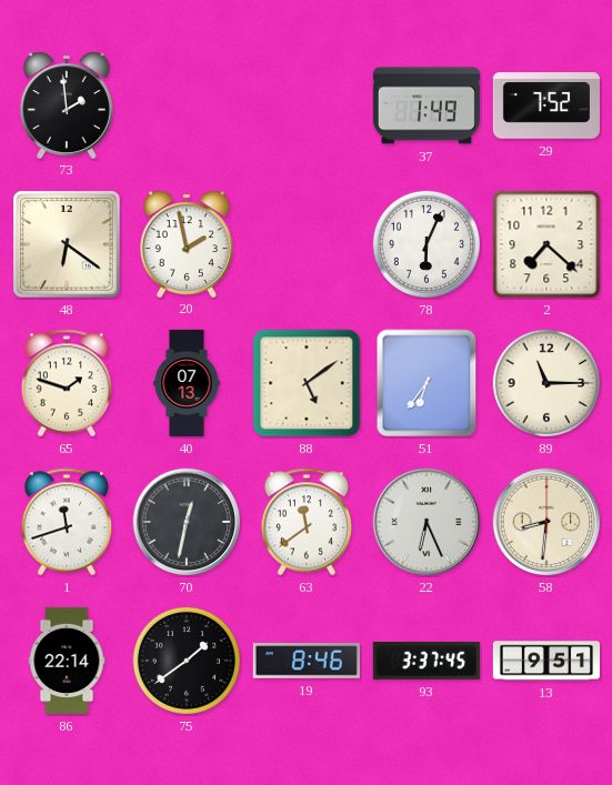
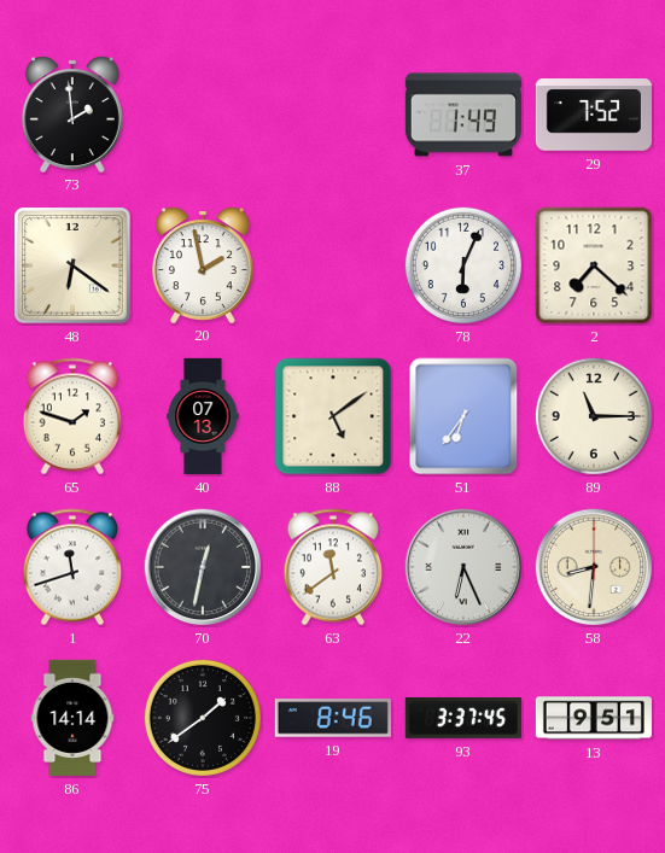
86: 22:14 -> 14:14
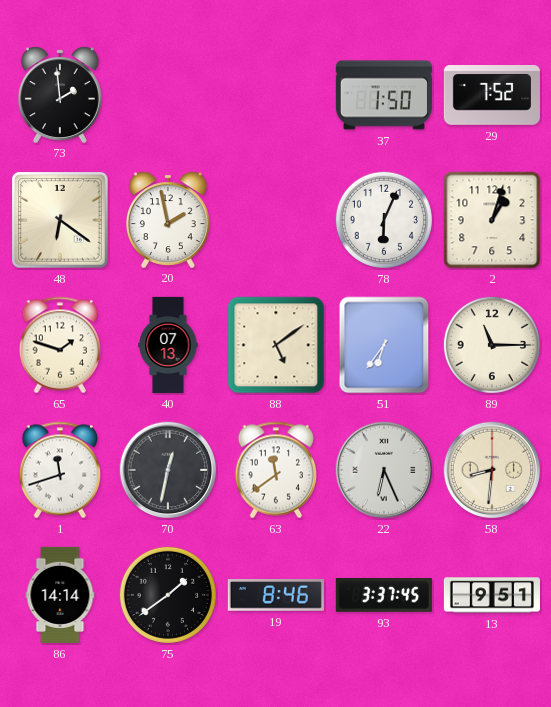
37: 1:49 -> 1:50
2: 7:22 -> 1:03
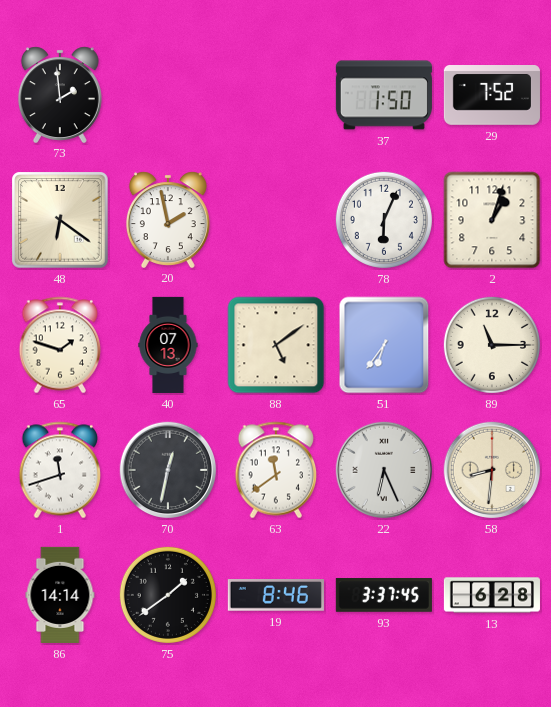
13: 9:51 -> 6:28
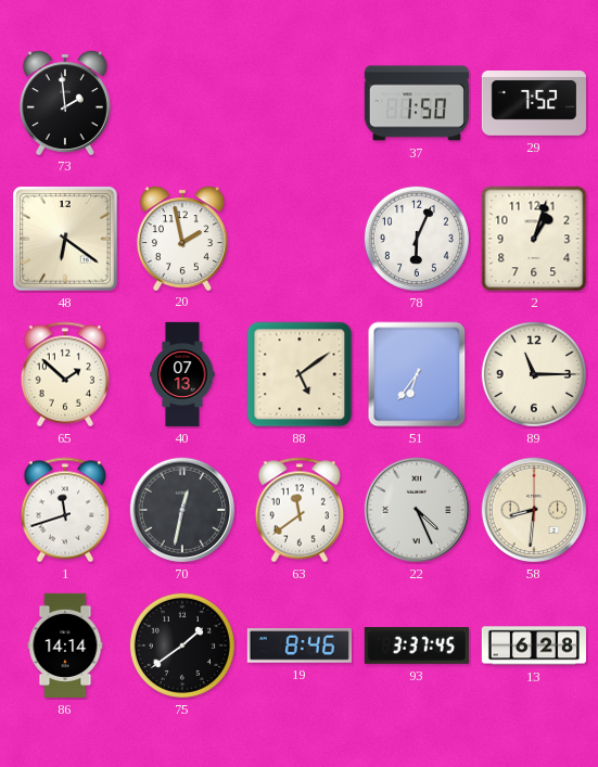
65: 1:48 -> 1:52
22: 6:26 -> 4:26
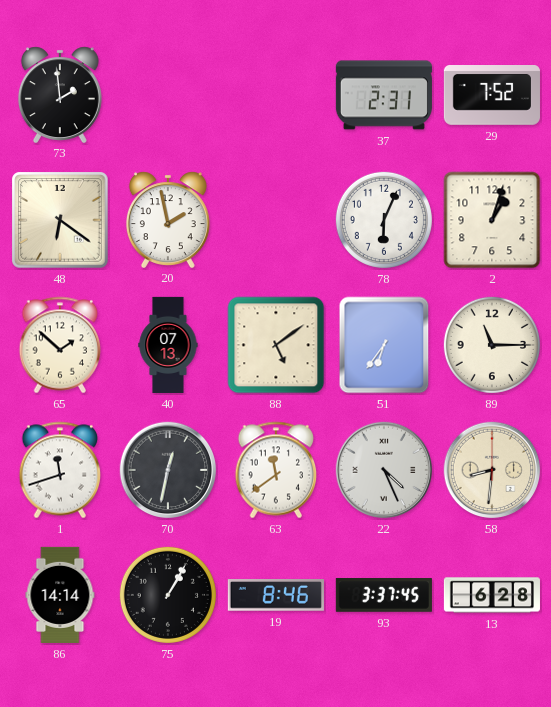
37: 1:50 -> 2:31
75: 1:39 -> 1:05
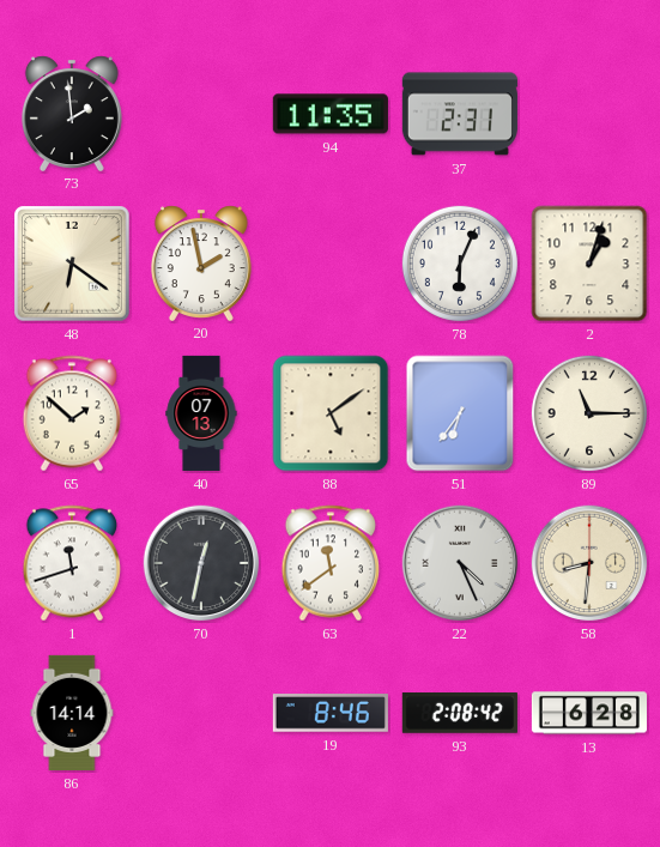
94: none -> 11:35
29: 7:52 -> none
75: 1:05 -> none
93: 3:37 -> 2:08
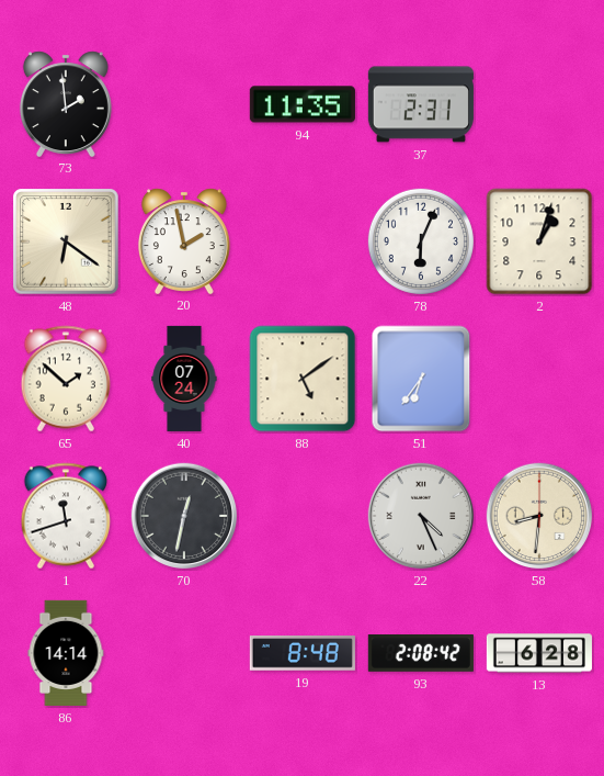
40: 07:13 -> 07:24
89: 11:15 -> none
63: 11:39 -> none
19: 8:46 -> 8:48
